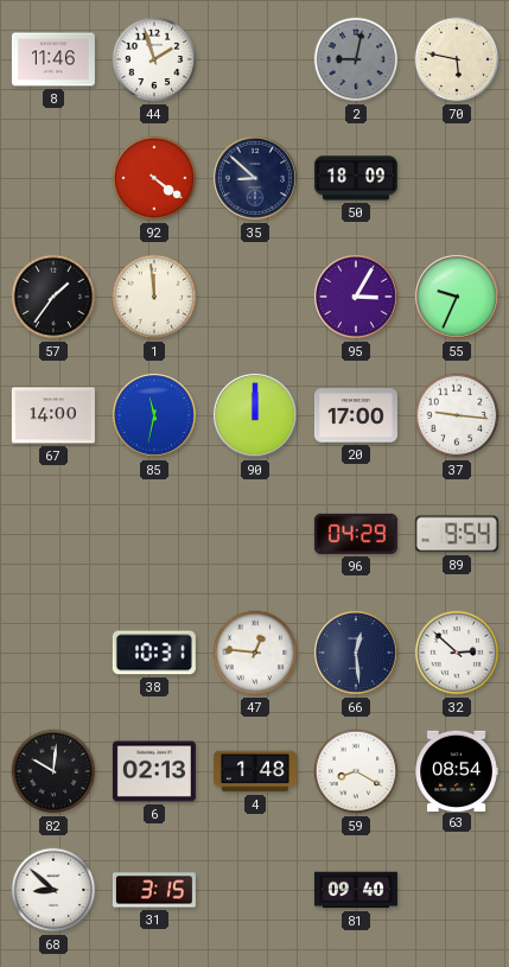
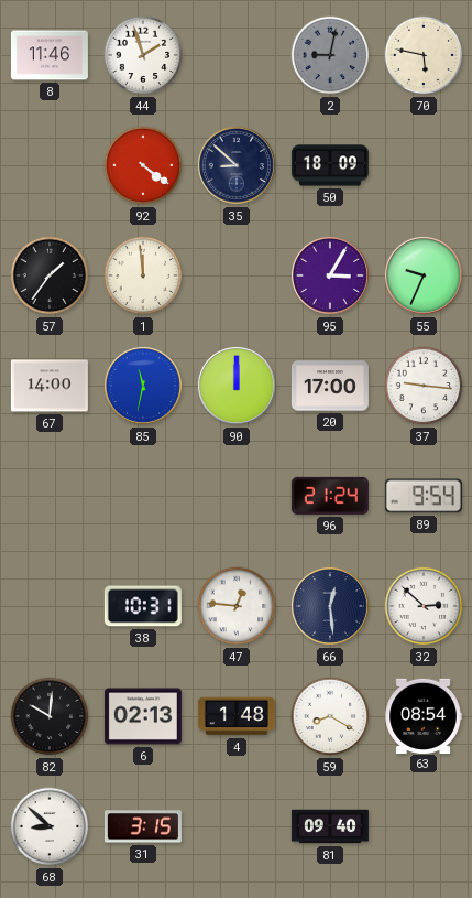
96: 04:29 -> 21:24
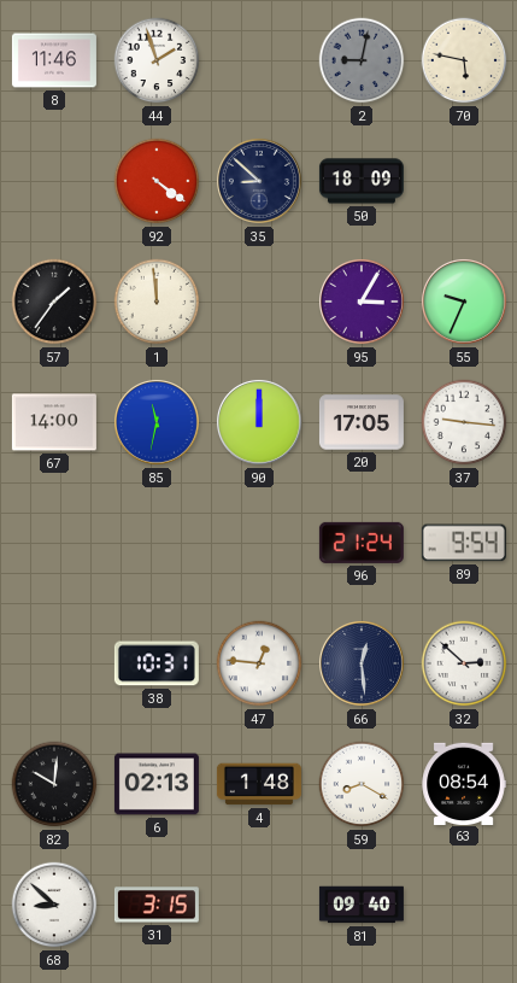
20: 17:00 -> 17:05
